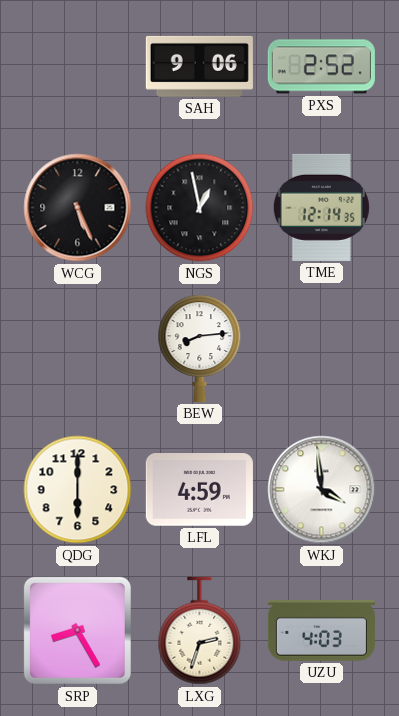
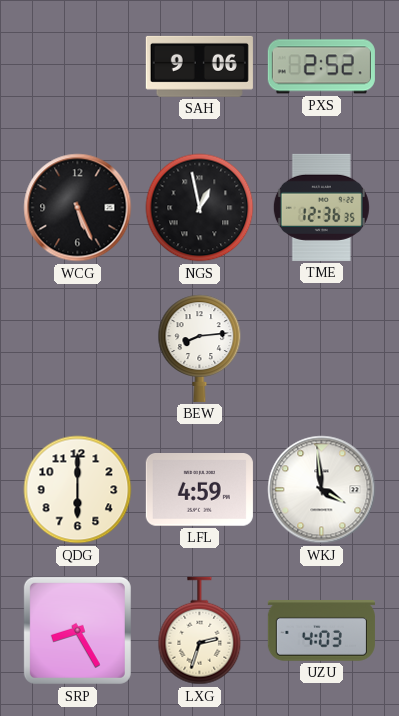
TME: 12:14 -> 12:36
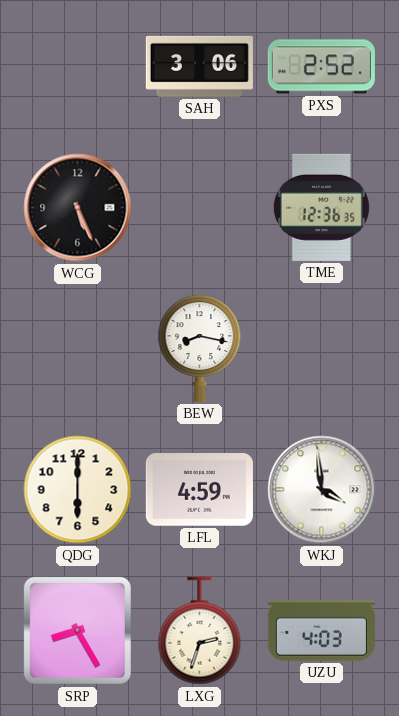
SAH: 9:06 -> 3:06
NGS: 12:58 -> none
BEW: 8:14 -> 8:17
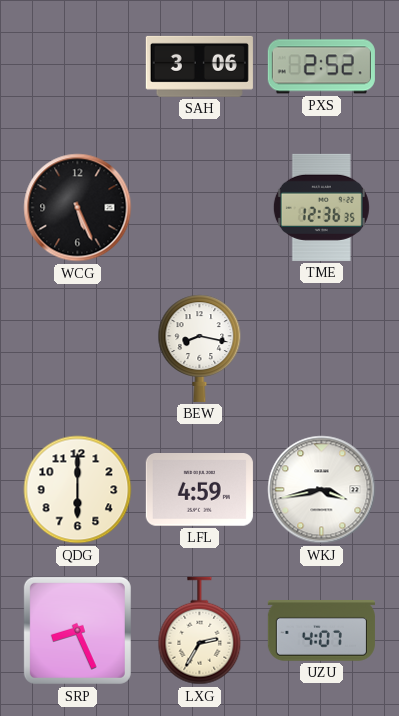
WKJ: 3:59 -> 3:43
SRP: 8:25 -> 8:26
LXG: 2:33 -> 2:35
UZU: 4:03 -> 4:07
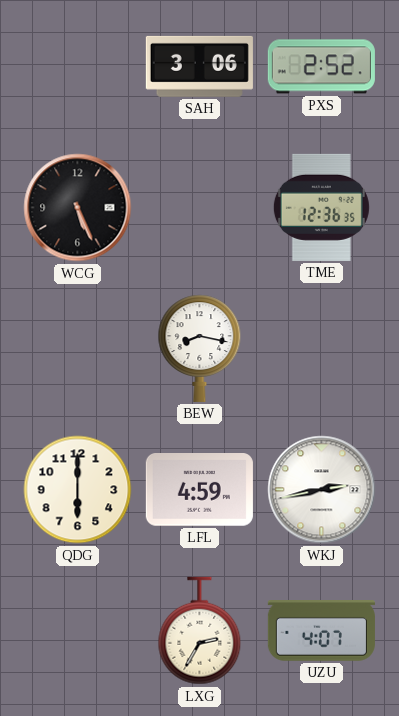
WKJ: 3:43 -> 2:43
SRP: 8:26 -> none
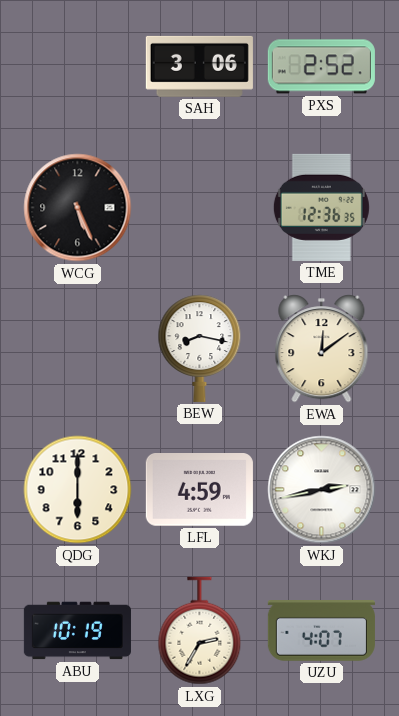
EWA: none -> 12:09
ABU: none -> 10:19
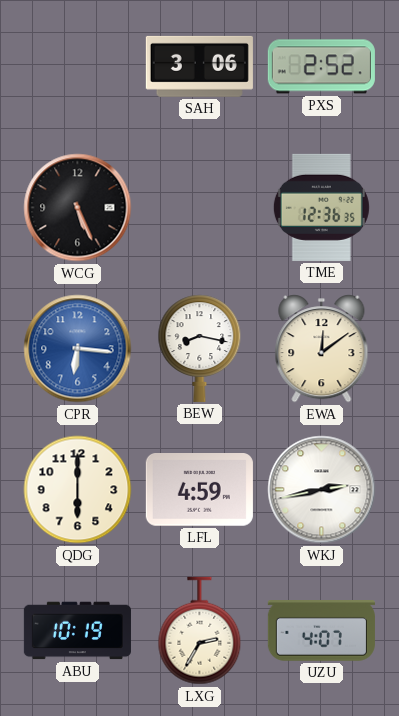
CPR: none -> 6:16
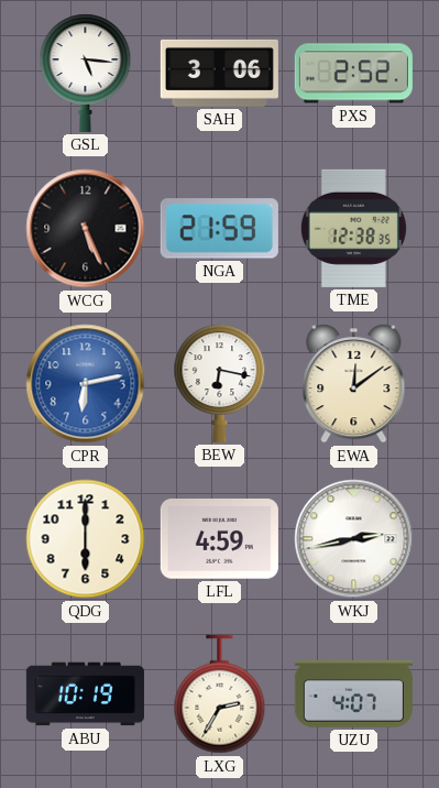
GSL: none -> 5:16
NGA: none -> 21:59
TME: 12:36 -> 12:38
CPR: 6:16 -> 6:13
BEW: 8:17 -> 6:17
